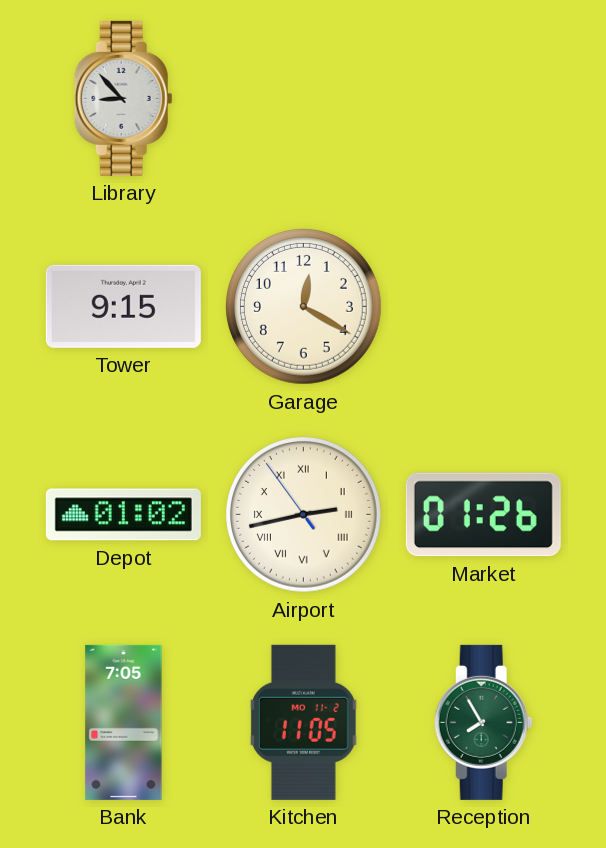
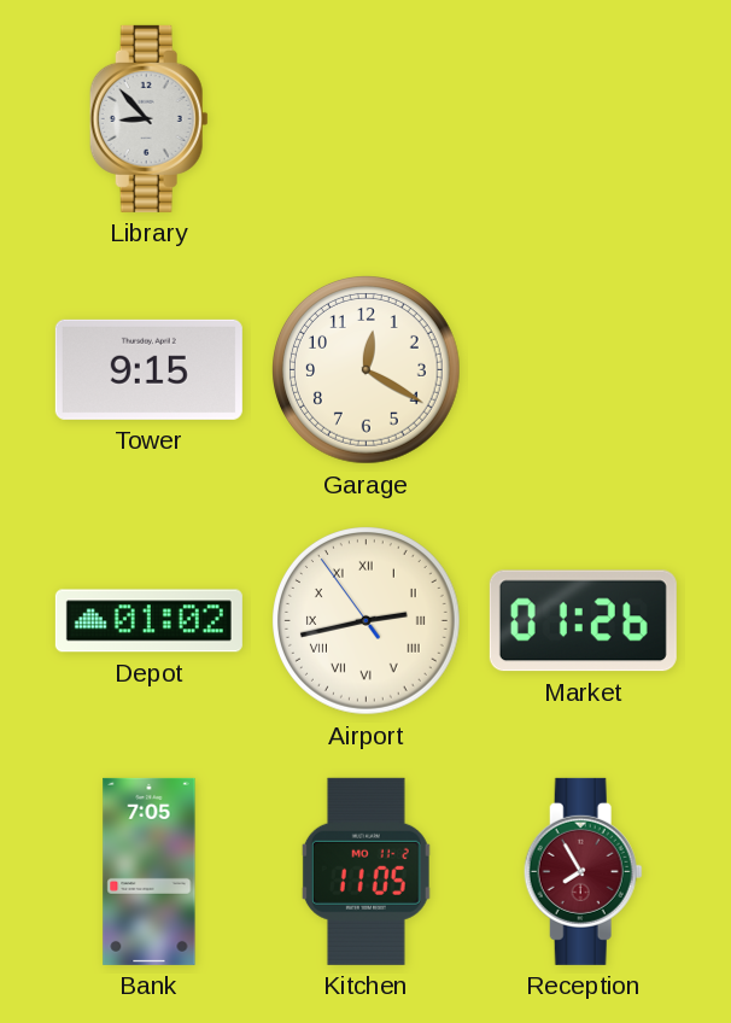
Reception dial: green -> burgundy
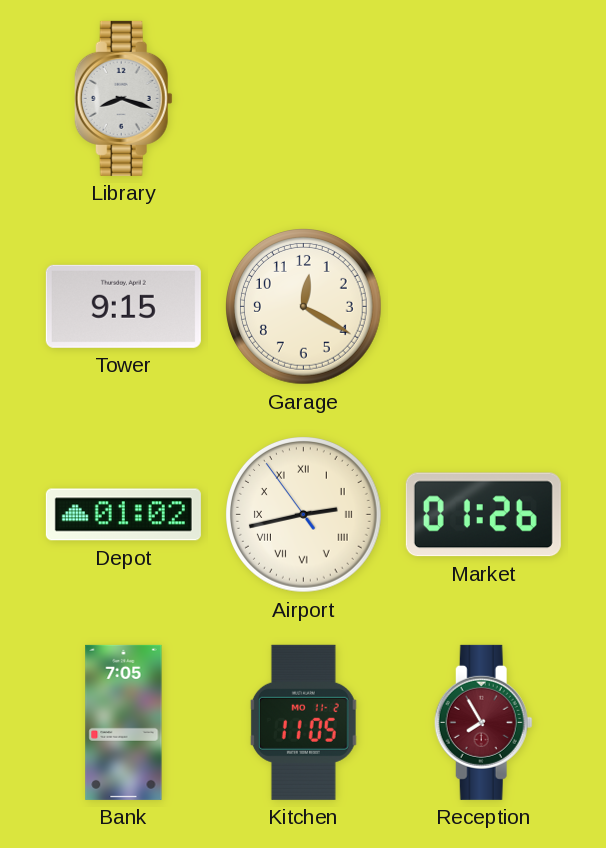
Library: 8:53 -> 8:18
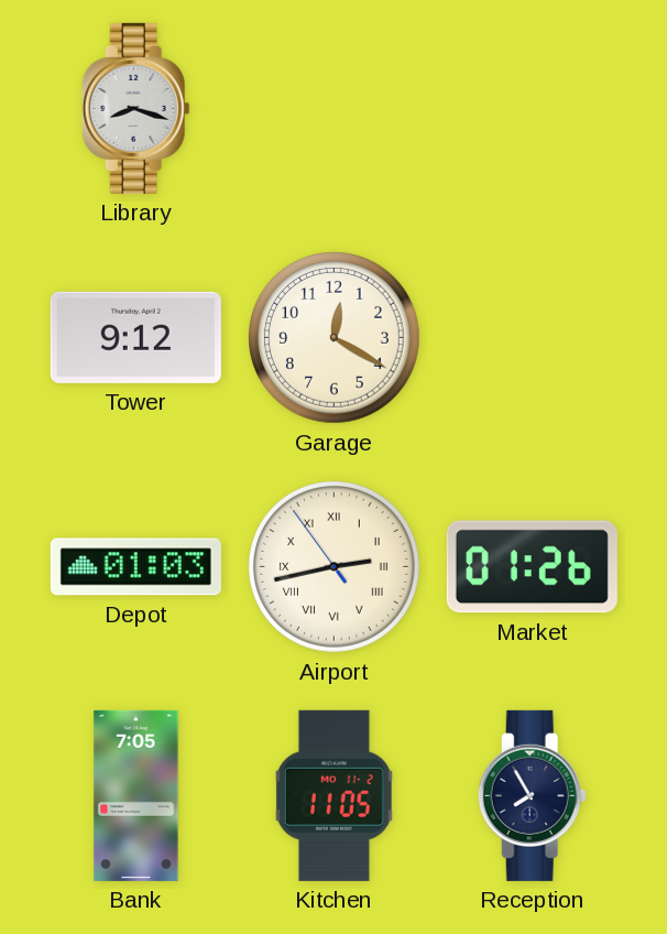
Tower: 9:15 -> 9:12
Depot: 01:02 -> 01:03
Reception dial: burgundy -> navy
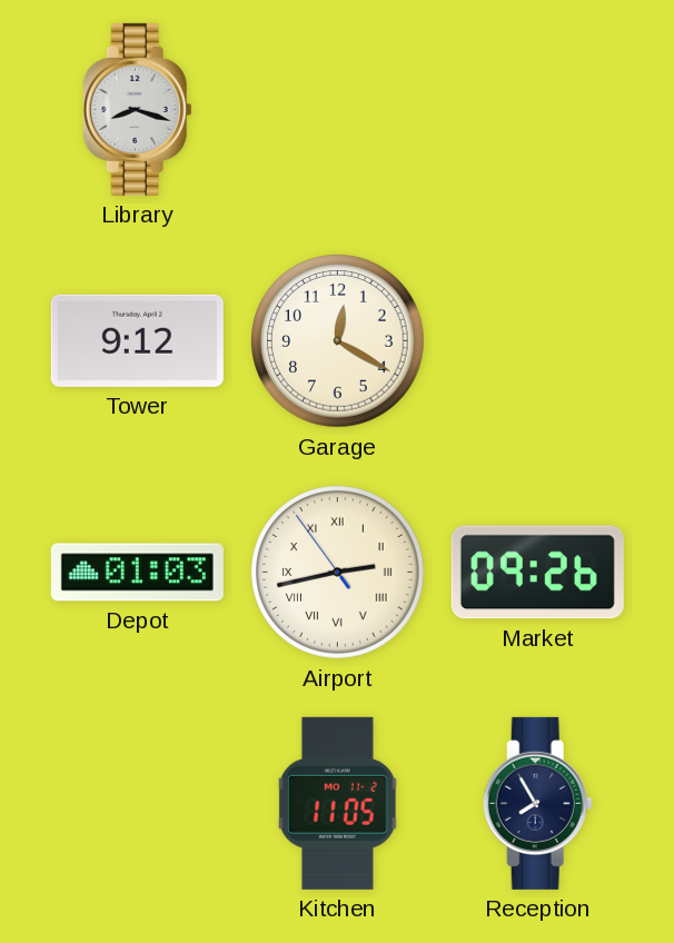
Market: 01:26 -> 09:26
Bank: 7:05 -> none
